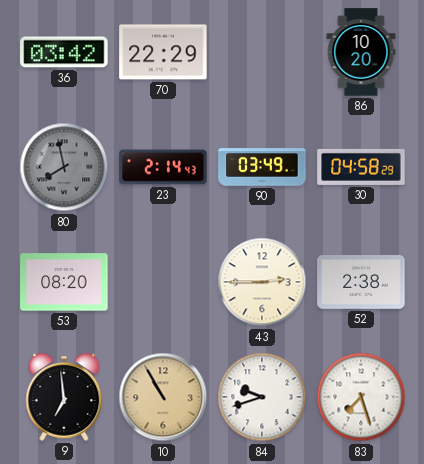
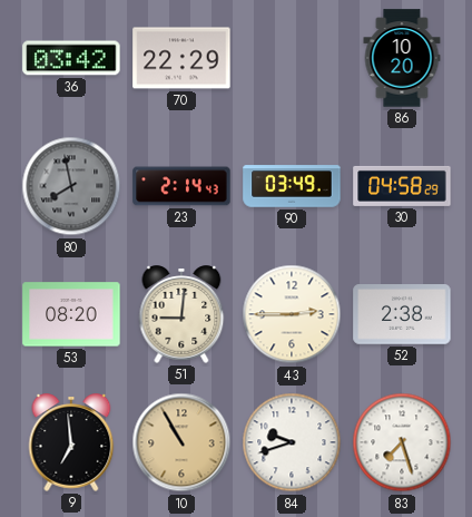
51: none -> 9:01
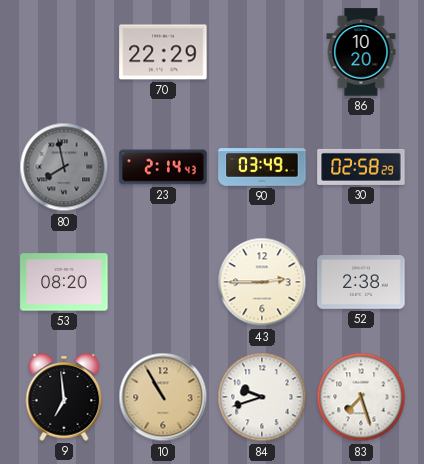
36: 03:42 -> none
30: 04:58 -> 02:58
51: 9:01 -> none
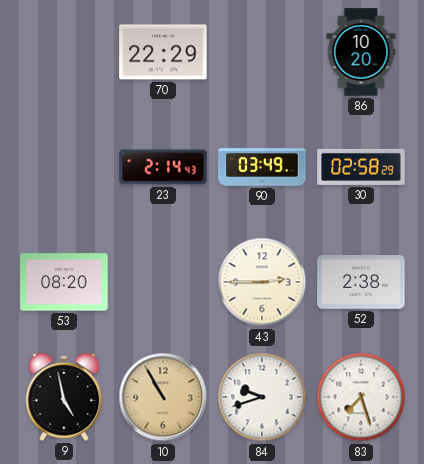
80: 7:58 -> none
9: 6:59 -> 4:58
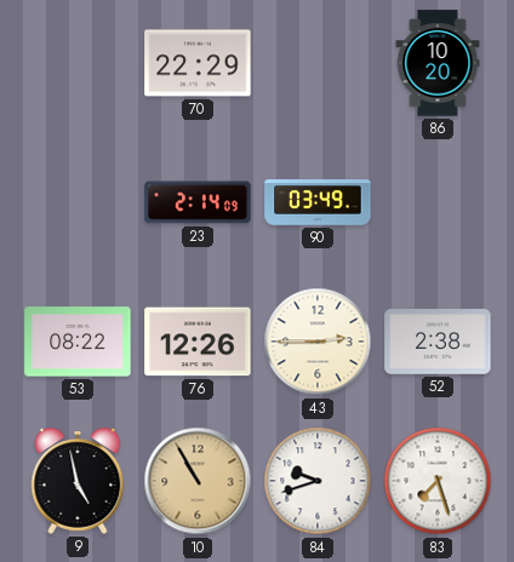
23: 2:14:43 -> 2:14:09
30: 02:58 -> none
53: 08:20 -> 08:22
76: none -> 12:26
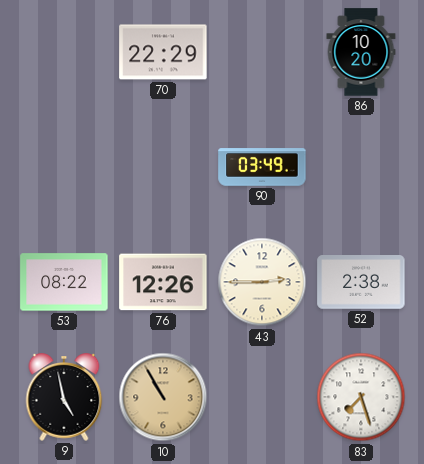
23: 2:14 -> none
84: 9:42 -> none
